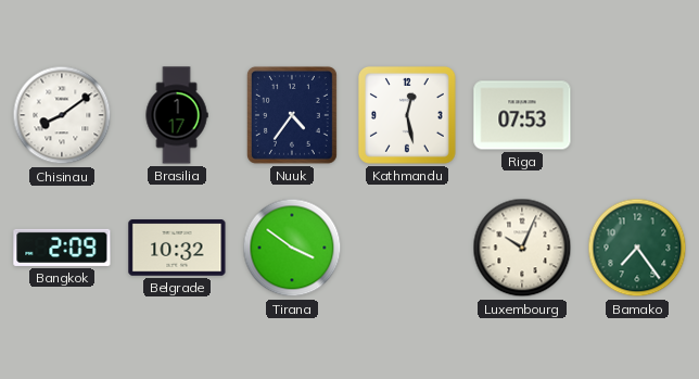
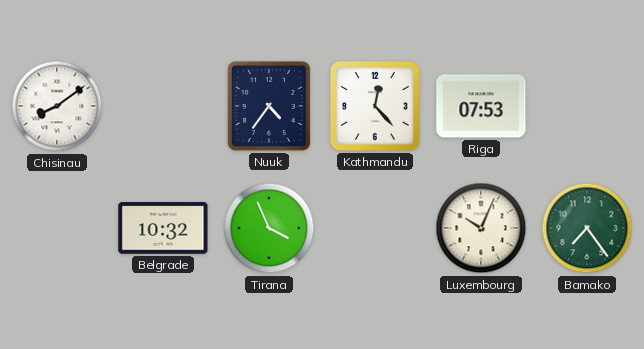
Brasilia: 1:17 -> none
Kathmandu: 12:28 -> 12:23
Bangkok: 2:09 -> none
Tirana: 3:51 -> 3:56
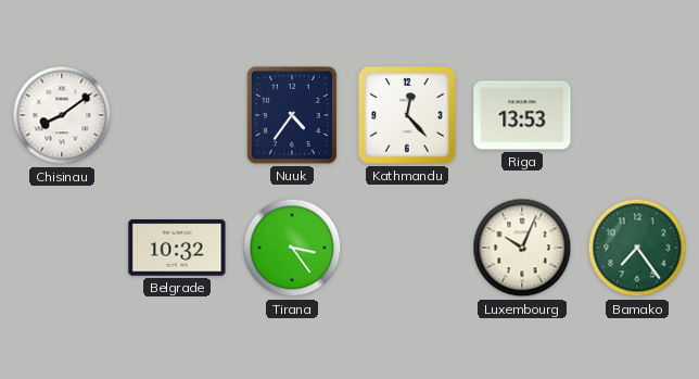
Riga: 07:53 -> 13:53
Tirana: 3:56 -> 3:24
